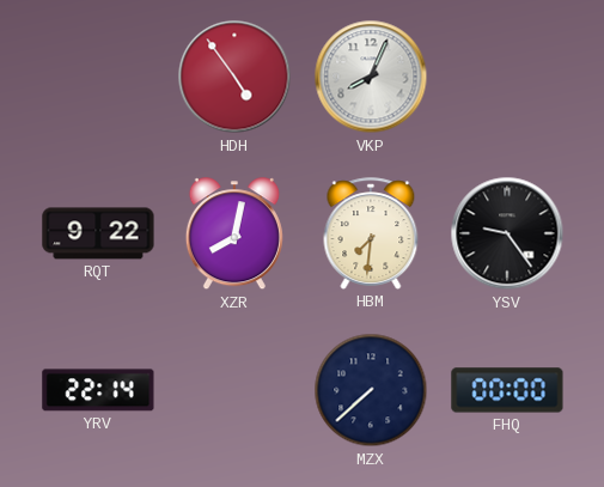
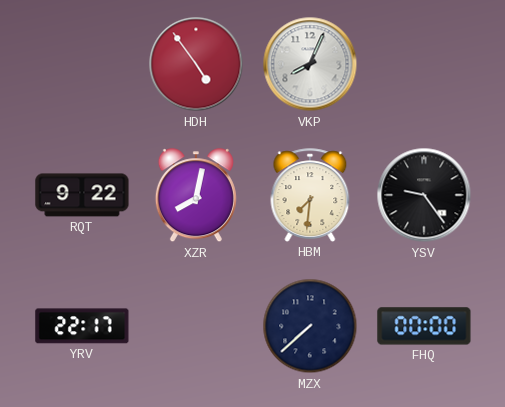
YRV: 22:14 -> 22:17
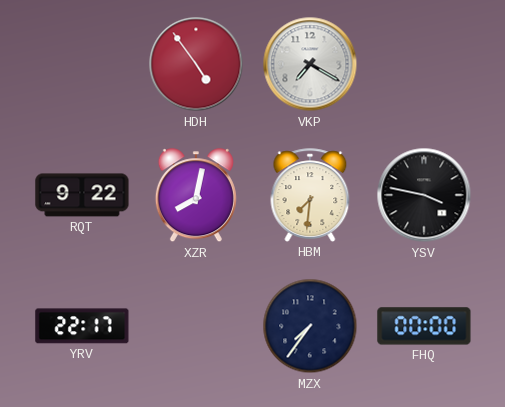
VKP: 8:04 -> 7:20
YSV: 9:24 -> 3:47
MZX: 7:38 -> 7:36
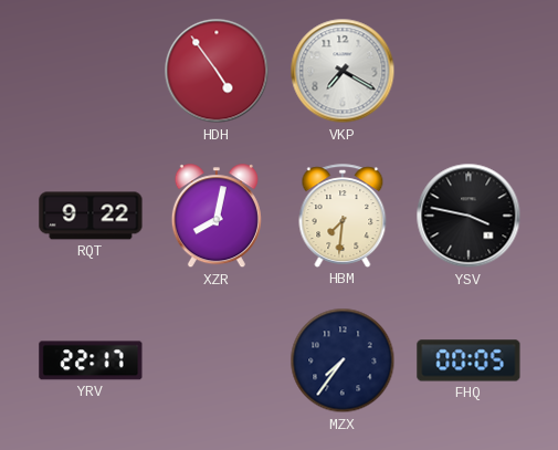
FHQ: 00:00 -> 00:05
